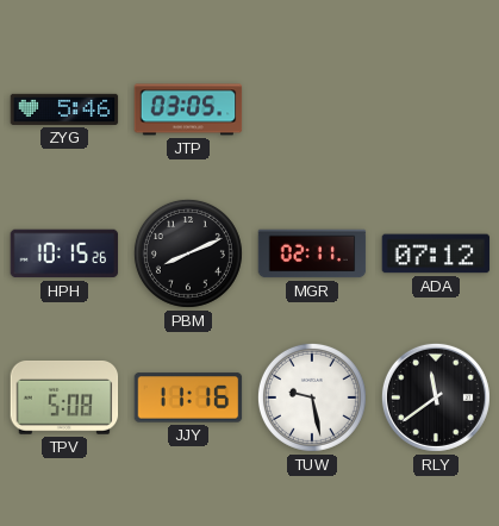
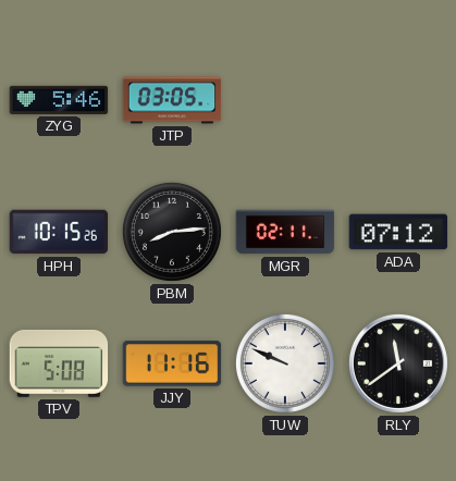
PBM: 8:11 -> 8:14
TUW: 9:28 -> 9:49
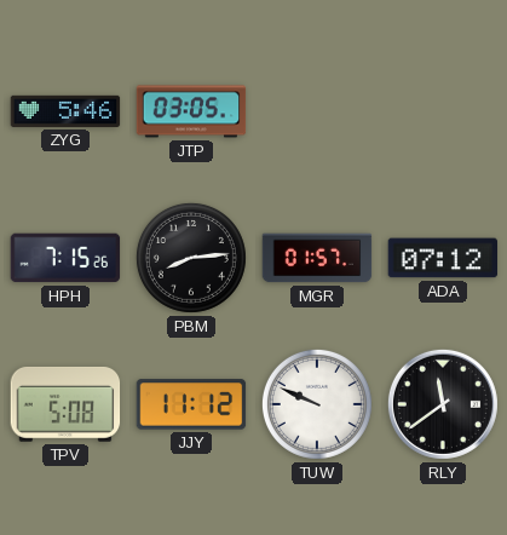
HPH: 10:15 -> 7:15
MGR: 02:11 -> 01:57
JJY: 11:16 -> 11:12
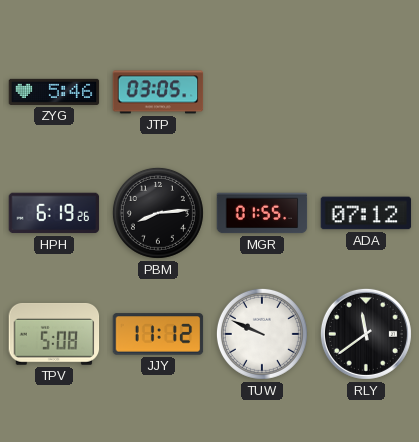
HPH: 7:15 -> 6:19
MGR: 01:57 -> 01:55
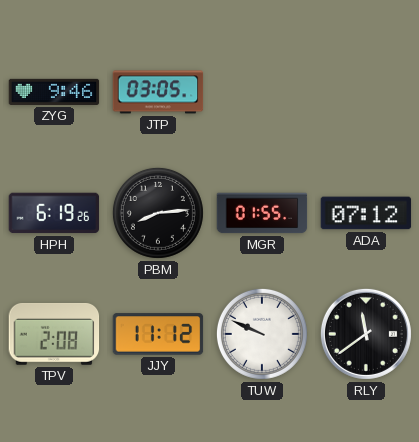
ZYG: 5:46 -> 9:46
TPV: 5:08 -> 2:08
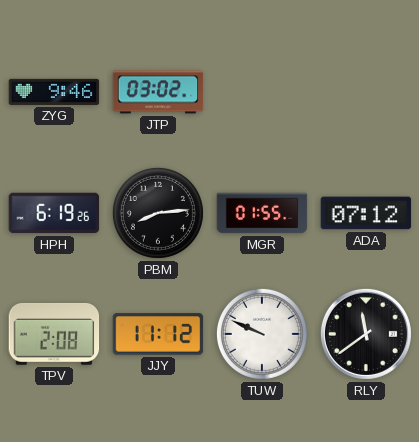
JTP: 03:05 -> 03:02
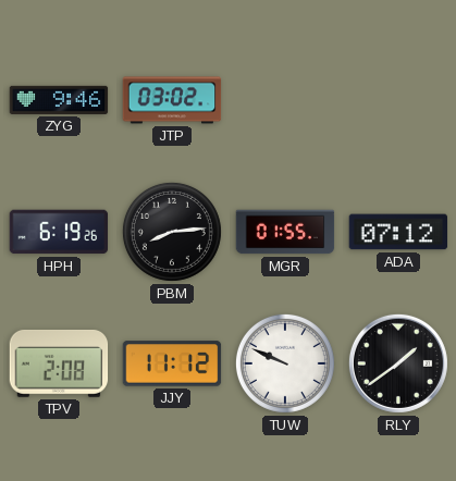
RLY: 11:39 -> 1:39
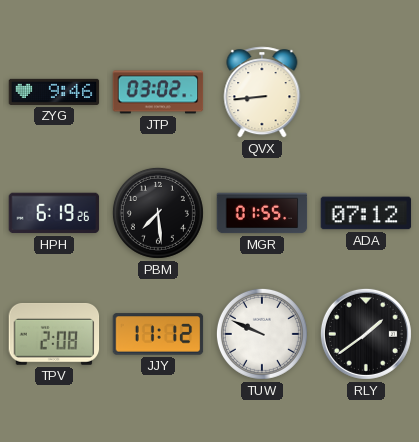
QVX: none -> 8:44
PBM: 8:14 -> 7:29
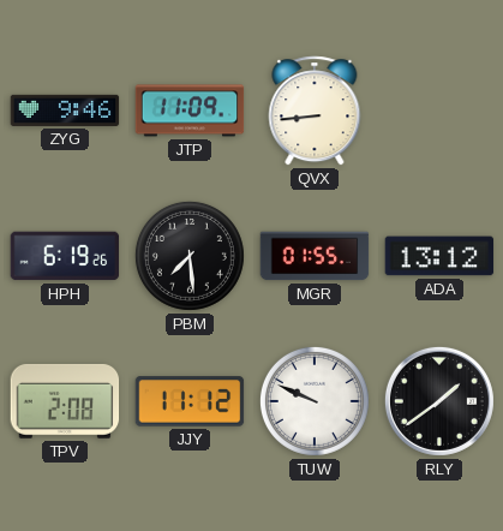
JTP: 03:02 -> 11:09
ADA: 07:12 -> 13:12
